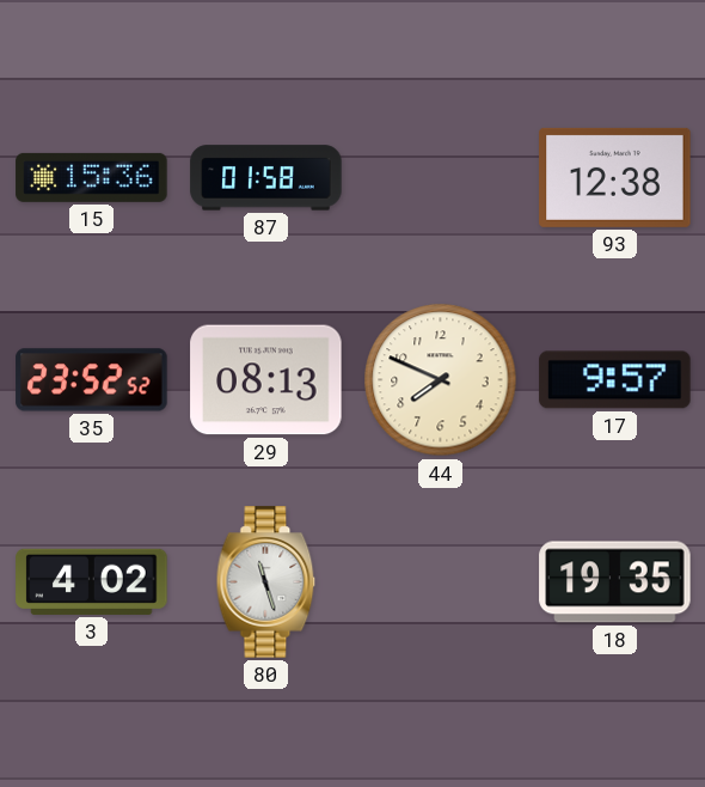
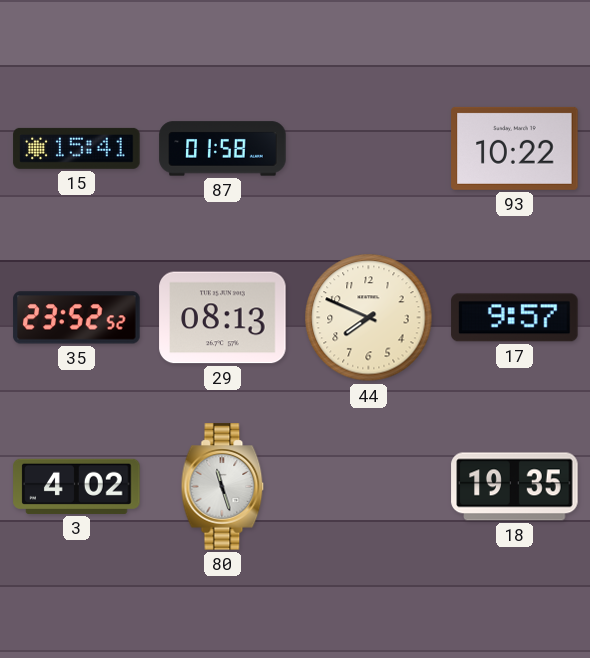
15: 15:36 -> 15:41
93: 12:38 -> 10:22
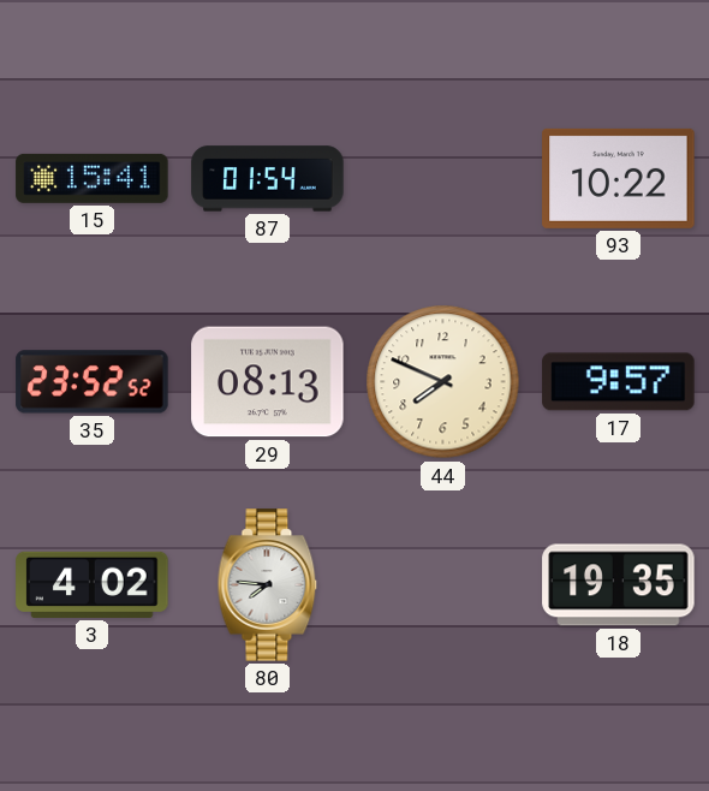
87: 01:58 -> 01:54
80: 11:27 -> 7:46
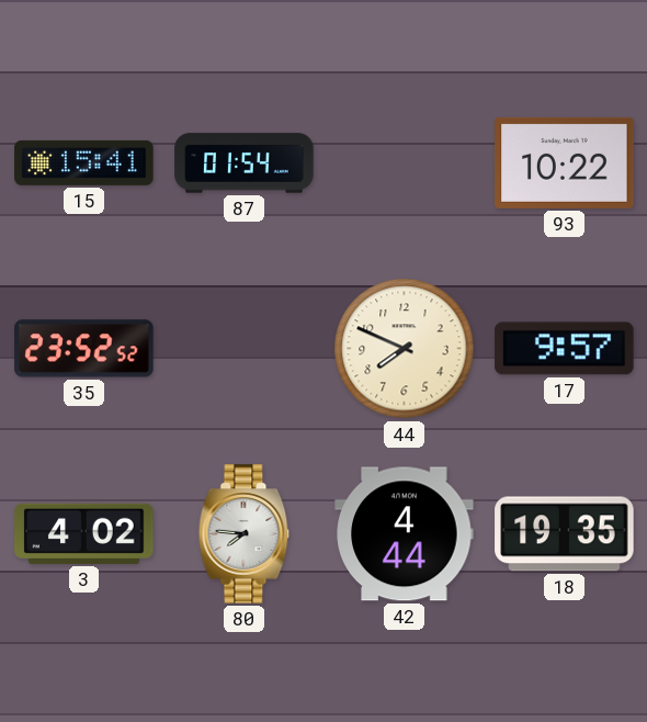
29: 08:13 -> none
42: none -> 4:44
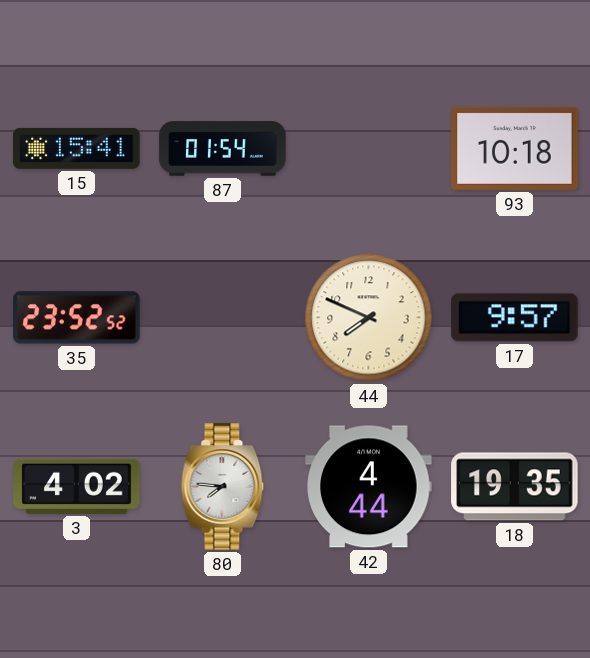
93: 10:22 -> 10:18
